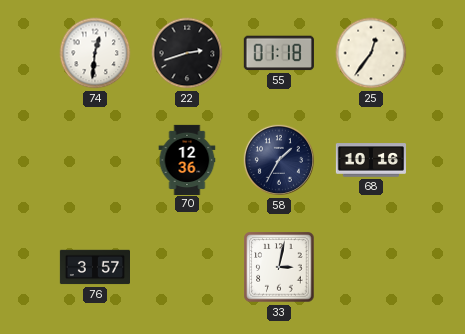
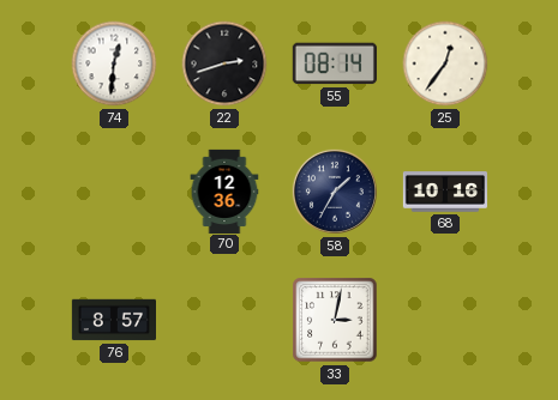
55: 01:18 -> 08:14
76: 3:57 -> 8:57
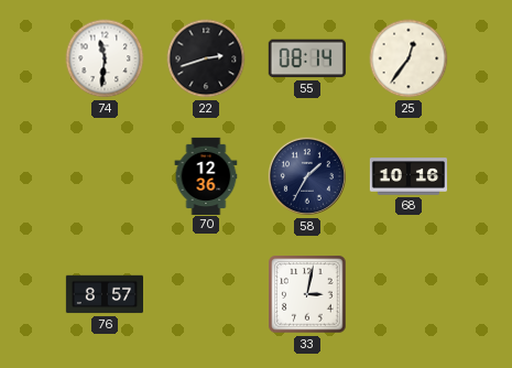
74: 12:31 -> 11:31
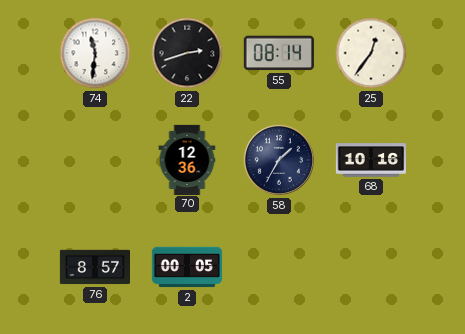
2: none -> 00:05
33: 3:02 -> none
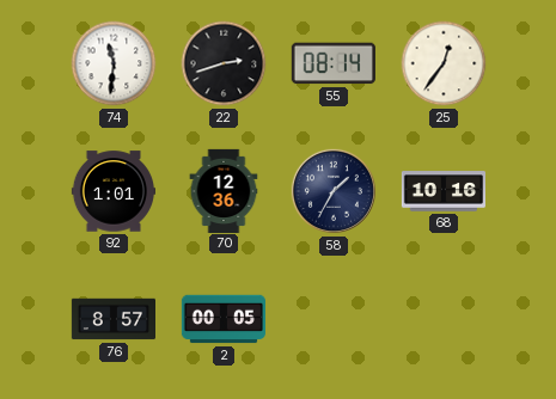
92: none -> 1:01
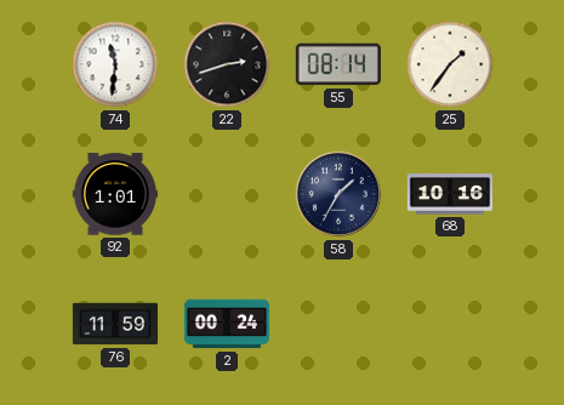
25: 12:36 -> 1:36
70: 12:36 -> none
76: 8:57 -> 11:59
2: 00:05 -> 00:24
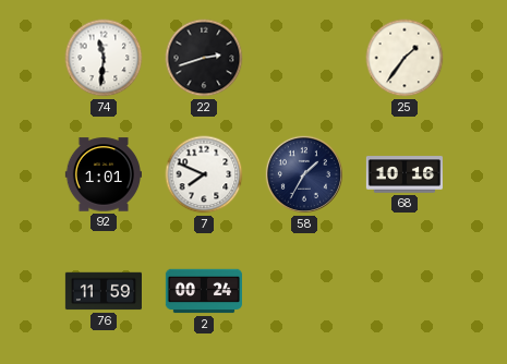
55: 08:14 -> none
7: none -> 7:49
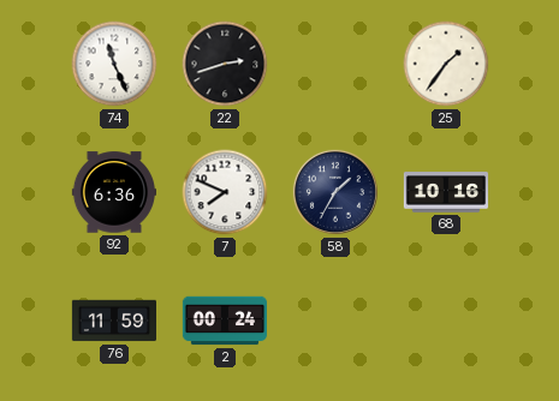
74: 11:31 -> 11:26
92: 1:01 -> 6:36
